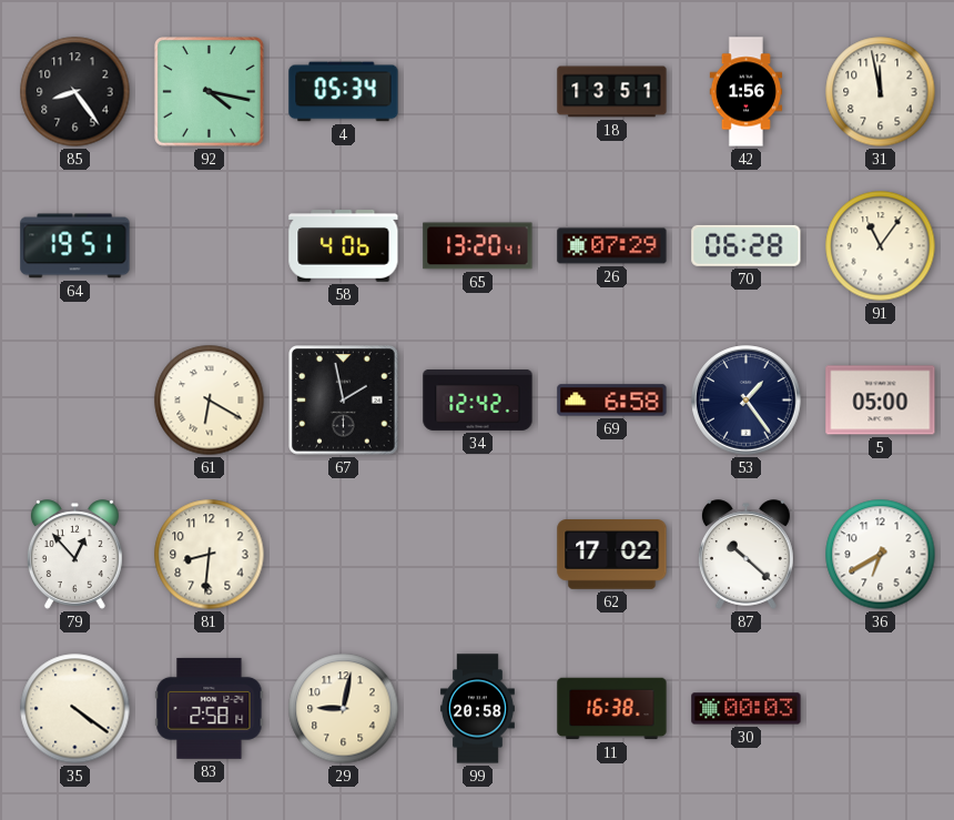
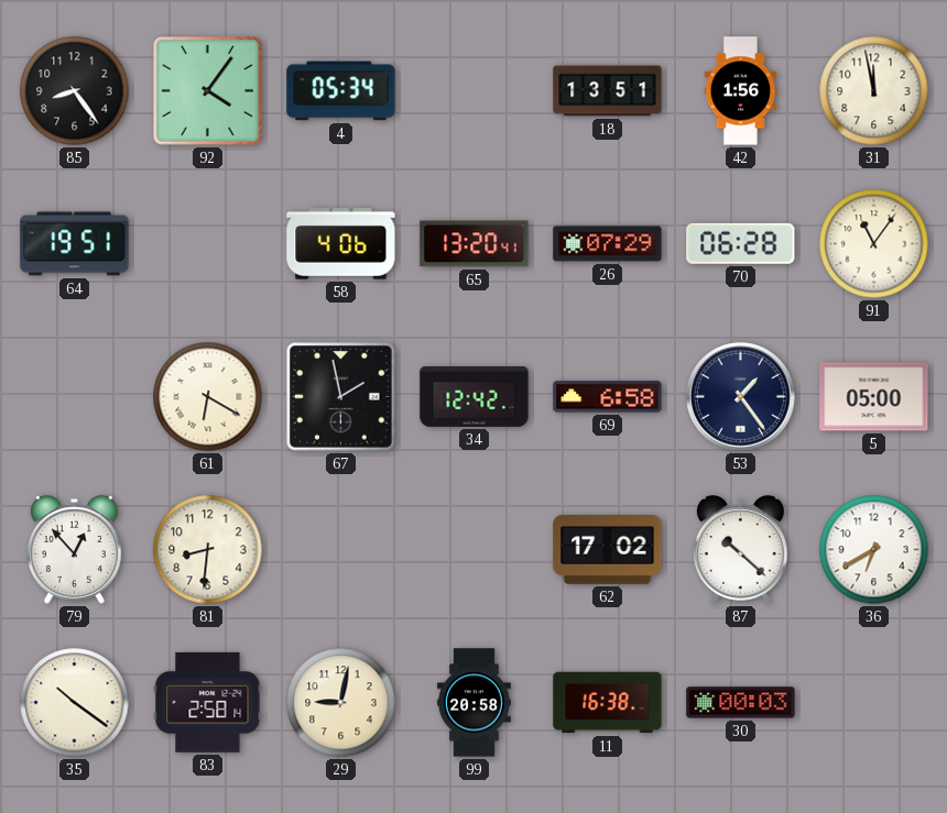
92: 4:17 -> 4:06
35: 4:21 -> 10:21
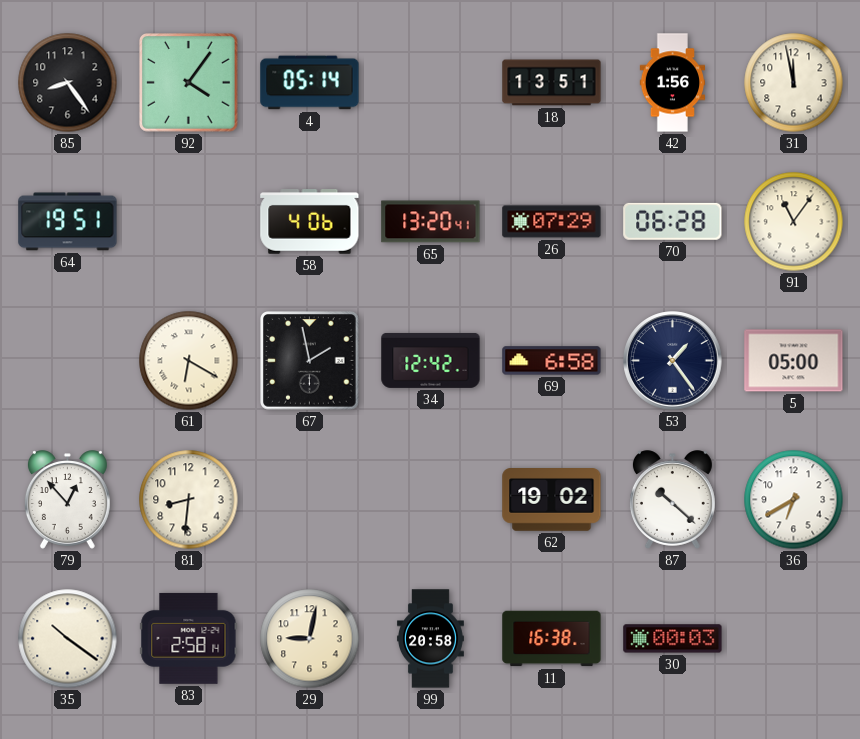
4: 05:34 -> 05:14
62: 17:02 -> 19:02
